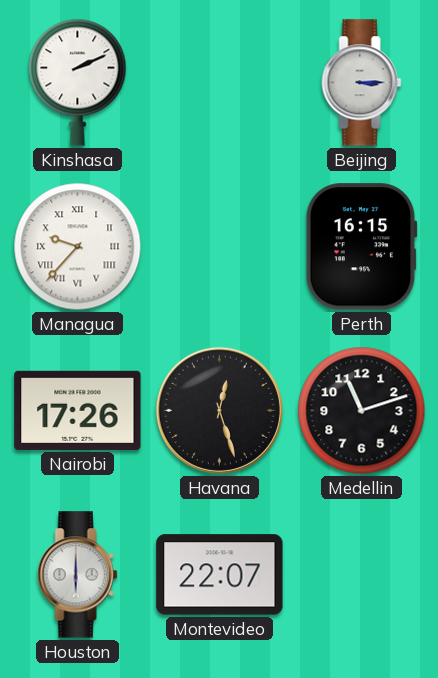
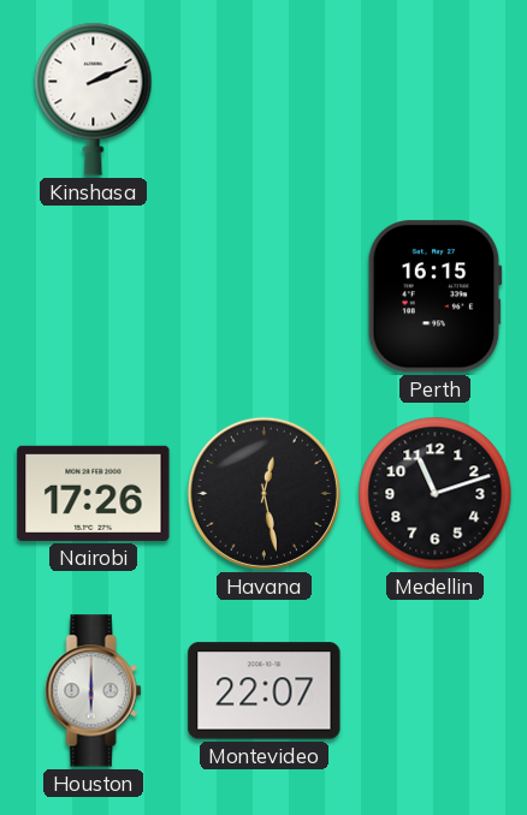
Beijing: 3:15 -> none
Managua: 9:37 -> none
Havana: 12:27 -> 12:28
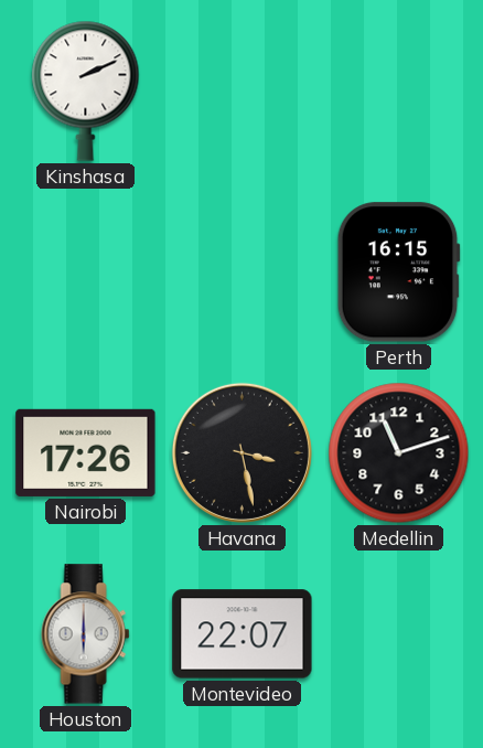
Havana: 12:28 -> 3:28
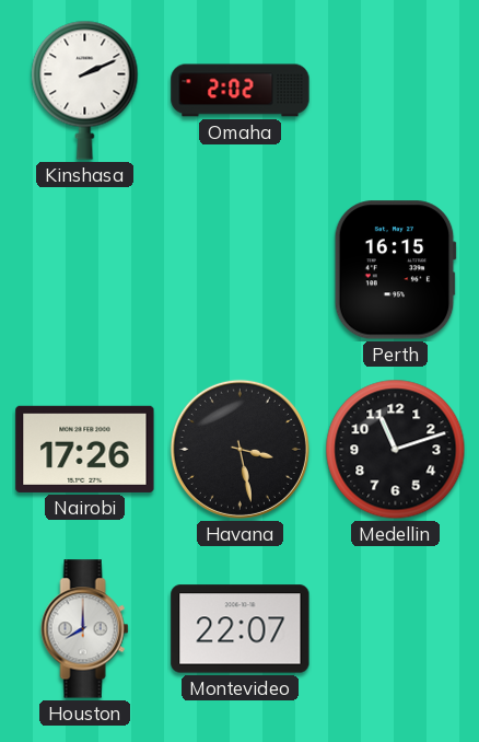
Omaha: none -> 2:02
Houston: 6:00 -> 8:00
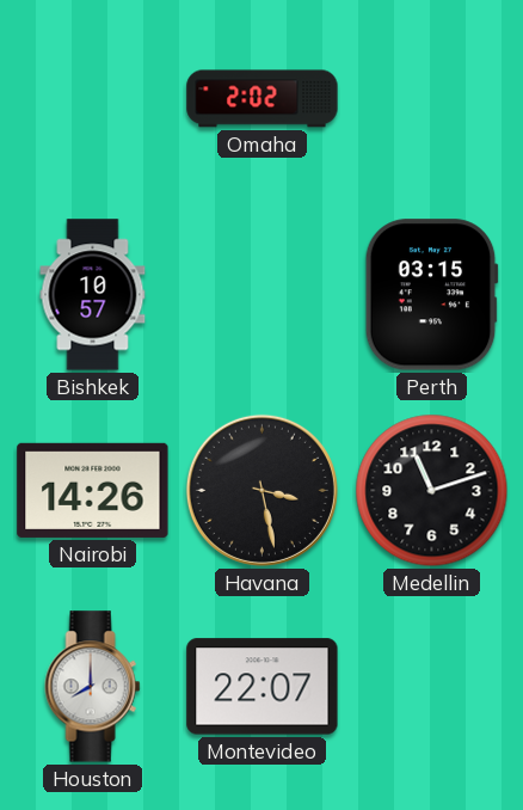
Kinshasa: 2:11 -> none
Bishkek: none -> 10:57
Perth: 16:15 -> 03:15
Nairobi: 17:26 -> 14:26
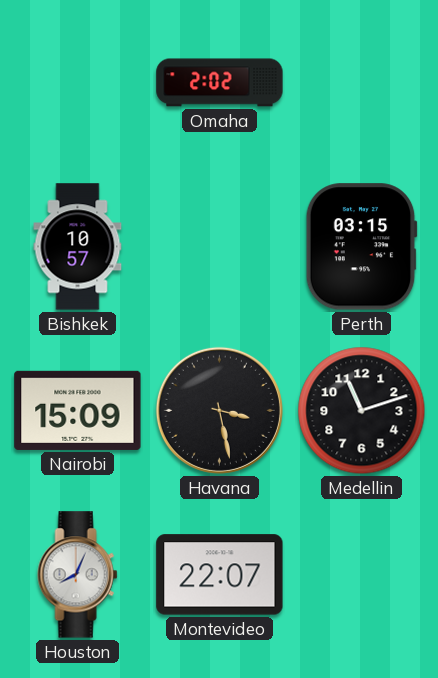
Nairobi: 14:26 -> 15:09
Houston: 8:00 -> 8:04
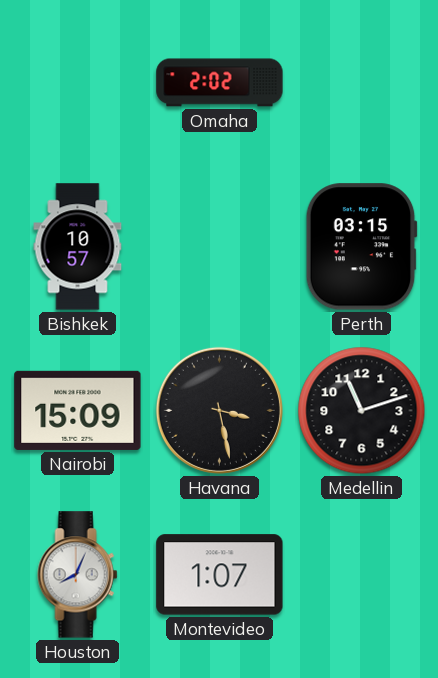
Montevideo: 22:07 -> 1:07
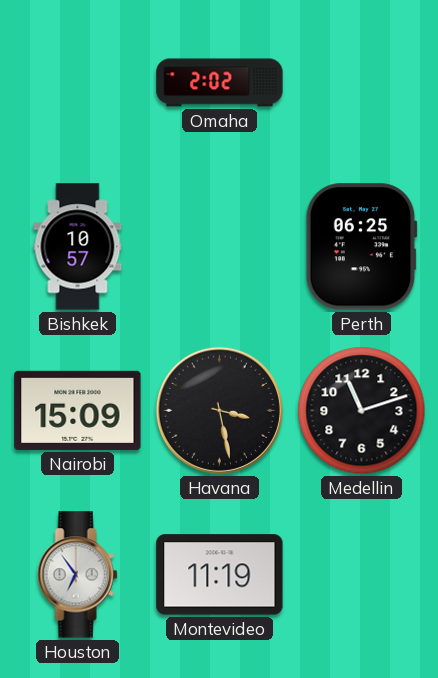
Perth: 03:15 -> 06:25
Houston: 8:04 -> 6:54
Montevideo: 1:07 -> 11:19
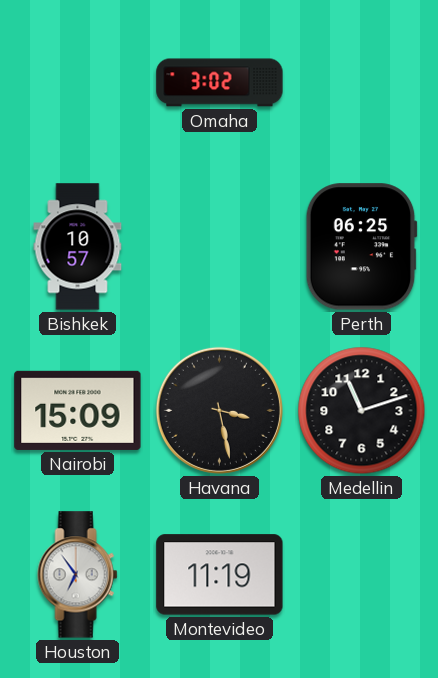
Omaha: 2:02 -> 3:02
